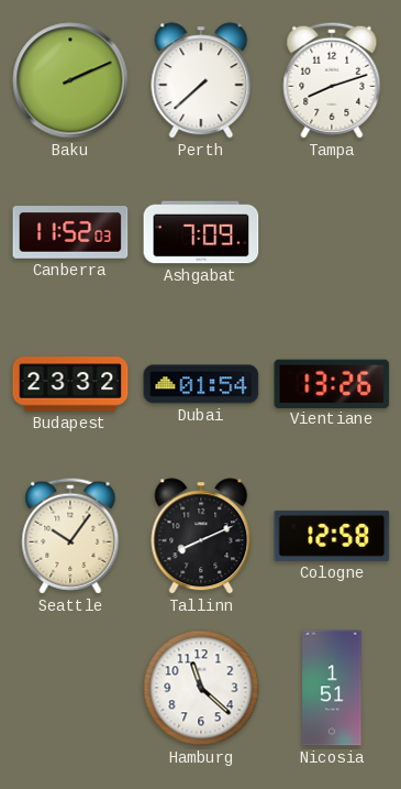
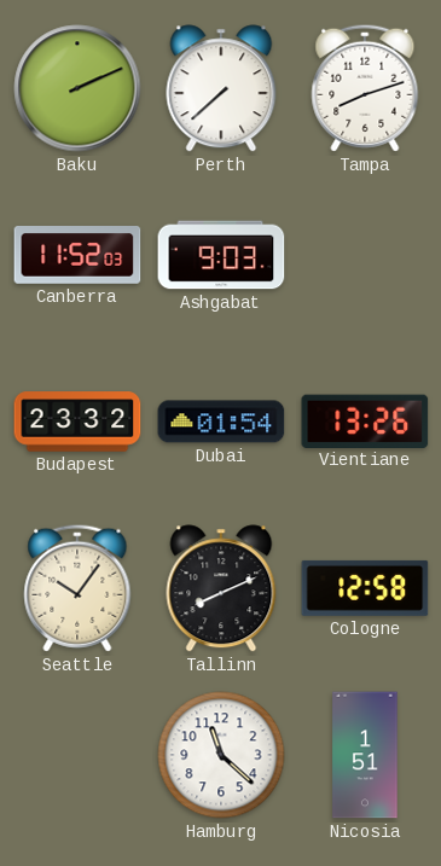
Ashgabat: 7:09 -> 9:03
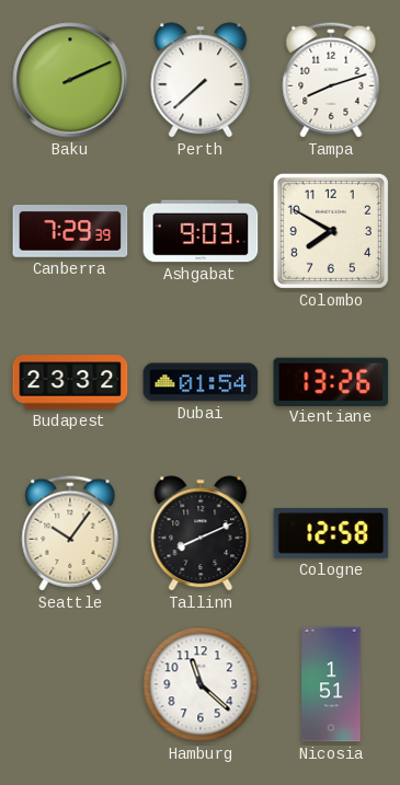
Canberra: 11:52 -> 7:29
Colombo: none -> 7:50
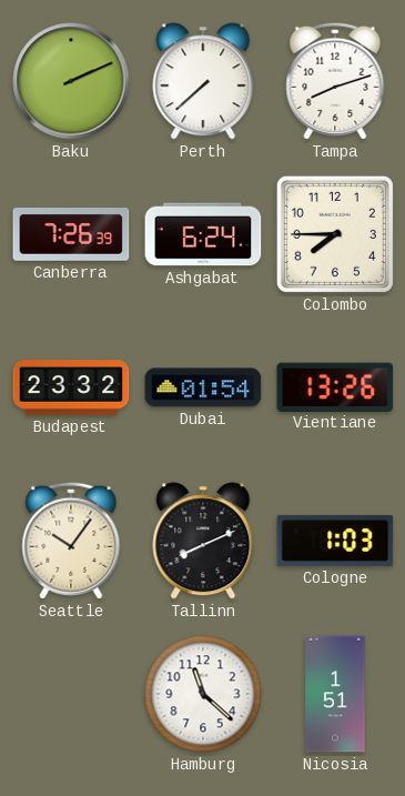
Canberra: 7:29 -> 7:26
Ashgabat: 9:03 -> 6:24
Colombo: 7:50 -> 7:45
Cologne: 12:58 -> 1:03
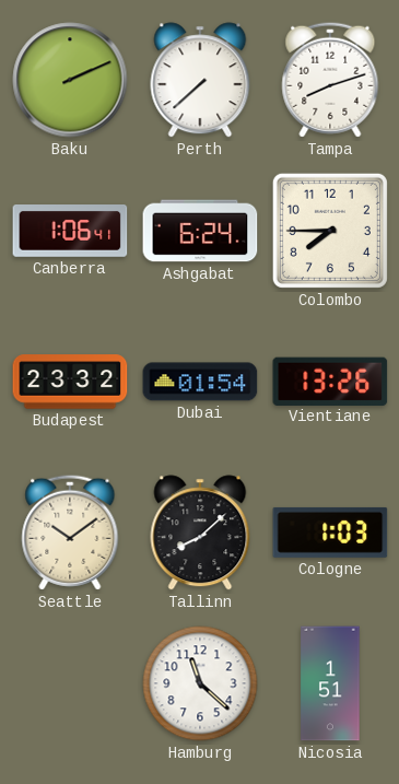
Canberra: 7:26 -> 1:06
Seattle: 10:06 -> 10:09
Tallinn: 8:11 -> 8:08
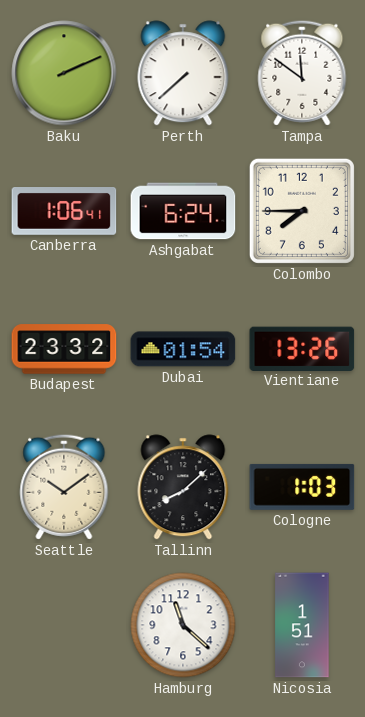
Tampa: 8:12 -> 11:51
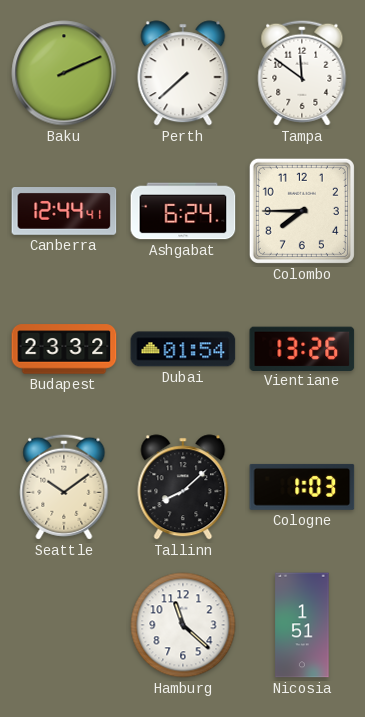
Canberra: 1:06 -> 12:44
